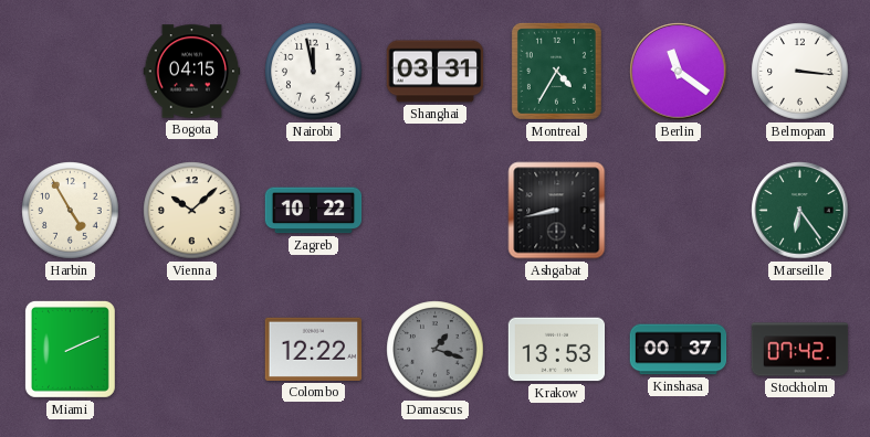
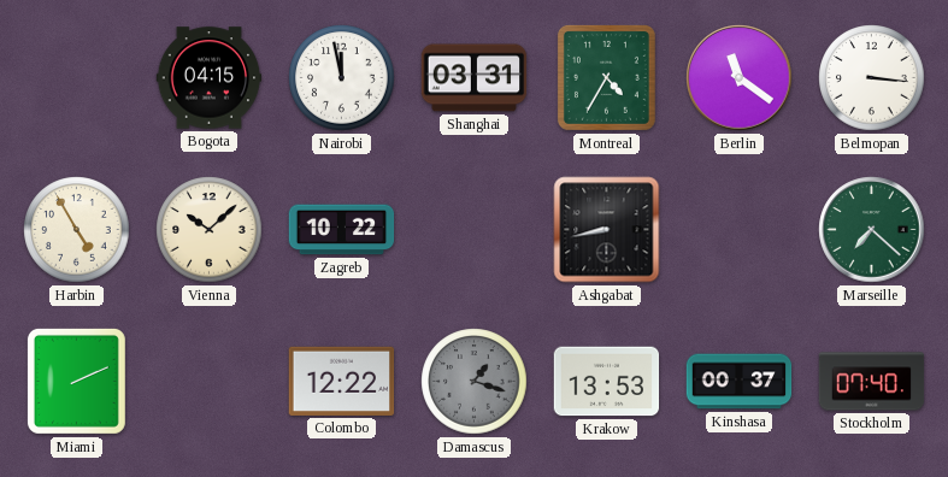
Marseille: 6:24 -> 7:22
Stockholm: 07:42 -> 07:40
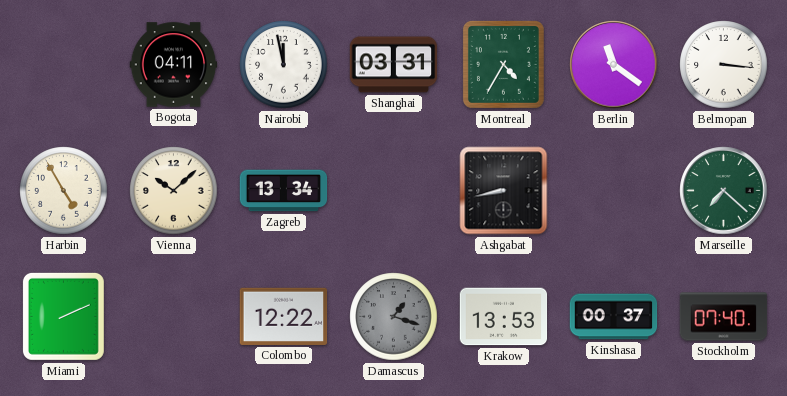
Bogota: 04:15 -> 04:11
Zagreb: 10:22 -> 13:34
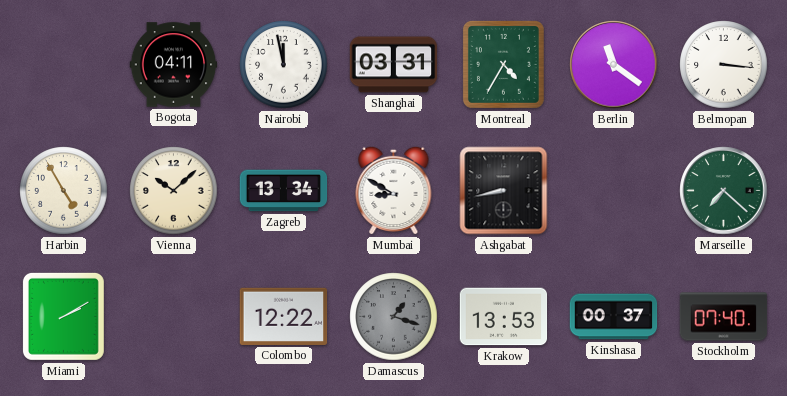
Mumbai: none -> 8:50
Miami: 2:11 -> 2:10
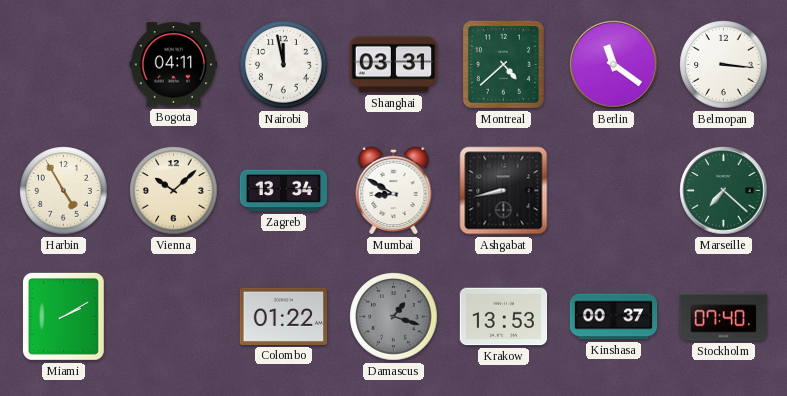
Montreal: 4:35 -> 4:38
Colombo: 12:22 -> 01:22
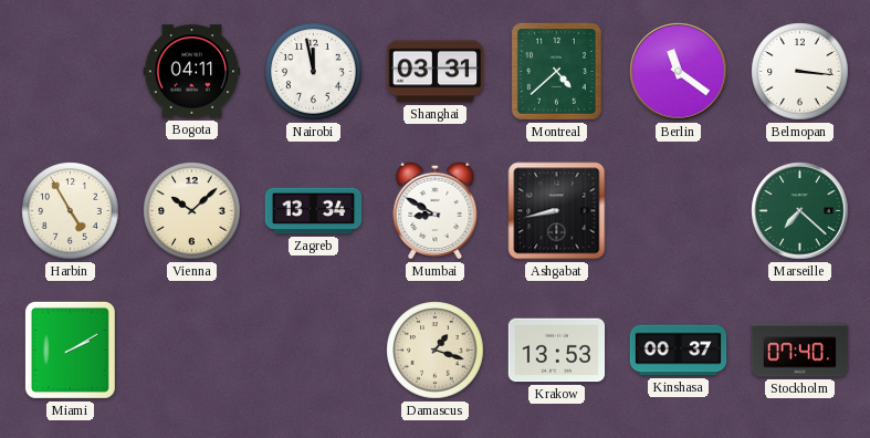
Colombo: 01:22 -> none
Damascus dial: grey -> cream
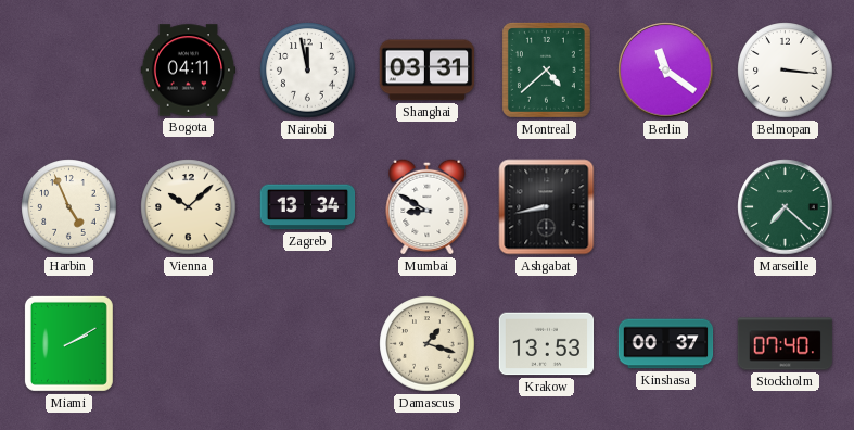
Harbin: 4:55 -> 4:56
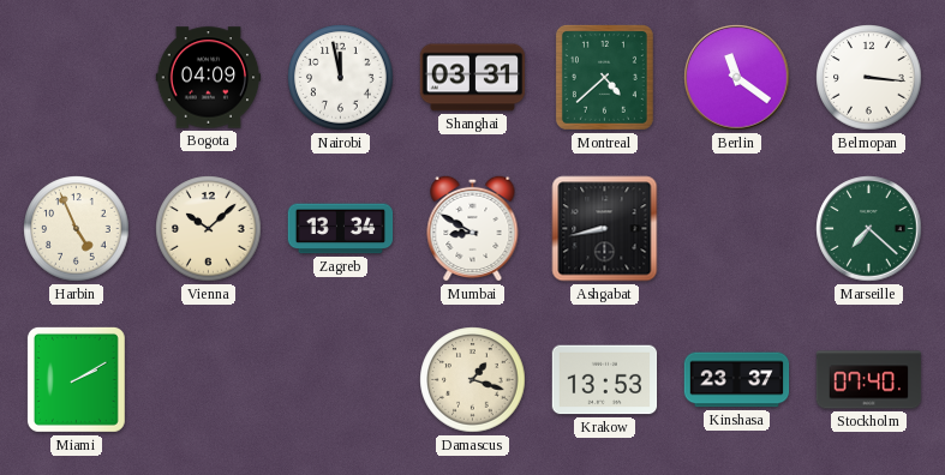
Bogota: 04:11 -> 04:09
Kinshasa: 00:37 -> 23:37
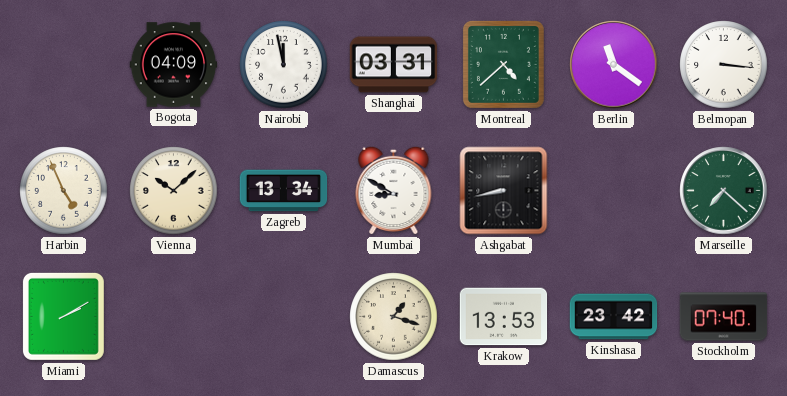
Kinshasa: 23:37 -> 23:42
